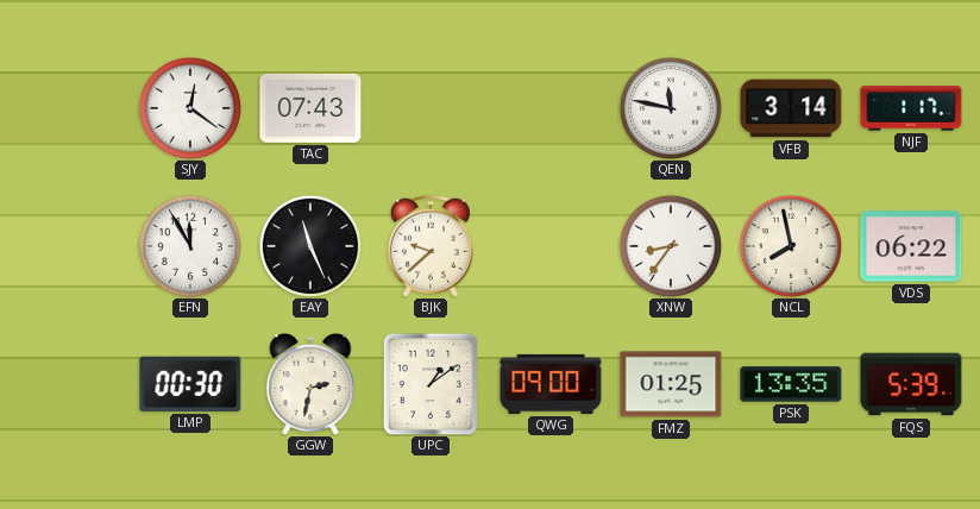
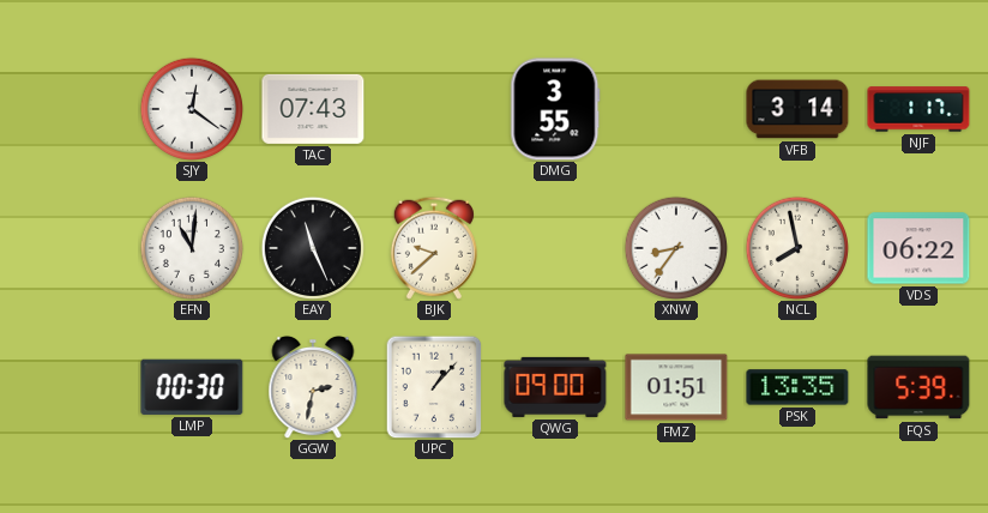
DMG: none -> 3:55
QEN: 11:47 -> none
EFN: 11:55 -> 11:01
UPC: 1:09 -> 1:07
FMZ: 01:25 -> 01:51
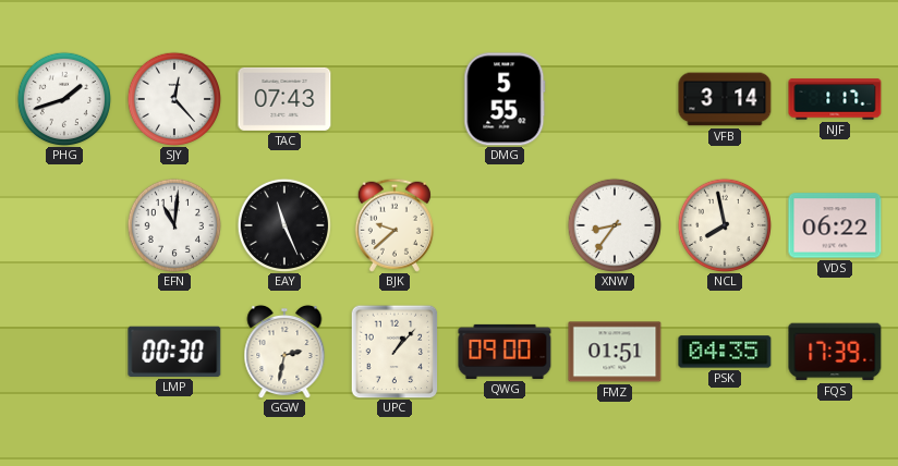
PHG: none -> 1:42
SJY: 12:21 -> 12:23
DMG: 3:55 -> 5:55
PSK: 13:35 -> 04:35
FQS: 5:39 -> 17:39
